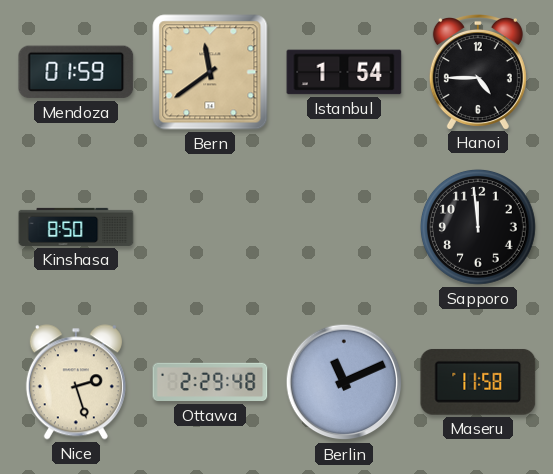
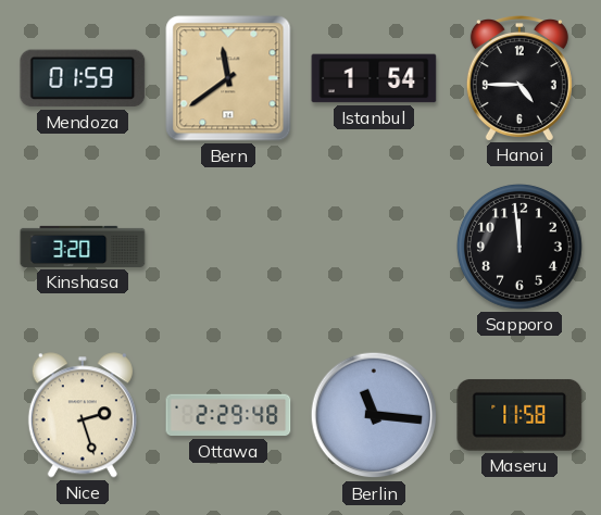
Kinshasa: 8:50 -> 3:20
Berlin: 11:11 -> 11:16
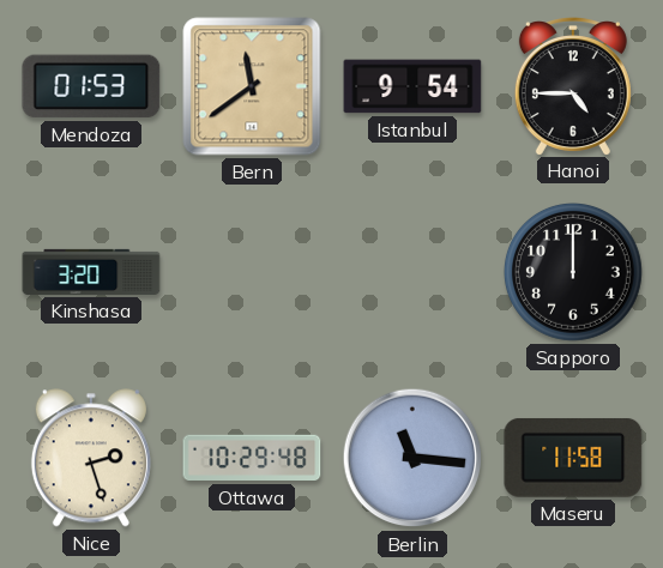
Mendoza: 01:59 -> 01:53
Istanbul: 1:54 -> 9:54
Sapporo: 11:59 -> 12:00
Ottawa: 2:29 -> 10:29
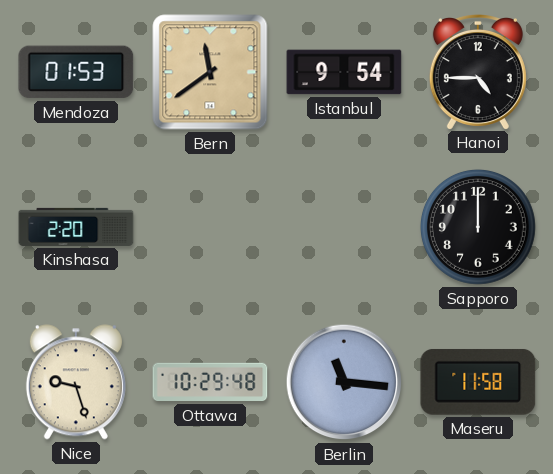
Kinshasa: 3:20 -> 2:20
Nice: 2:27 -> 9:27
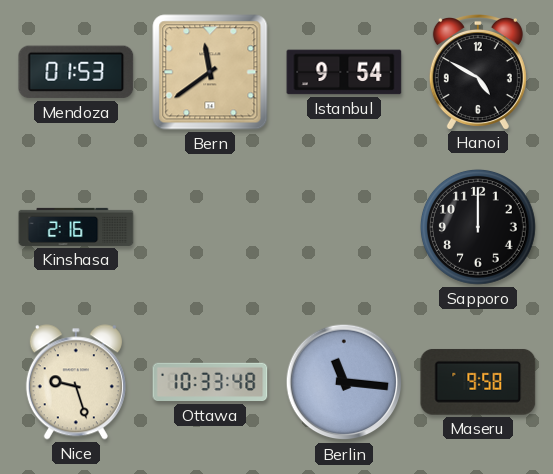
Hanoi: 4:45 -> 4:50
Kinshasa: 2:20 -> 2:16
Ottawa: 10:29 -> 10:33
Maseru: 11:58 -> 9:58
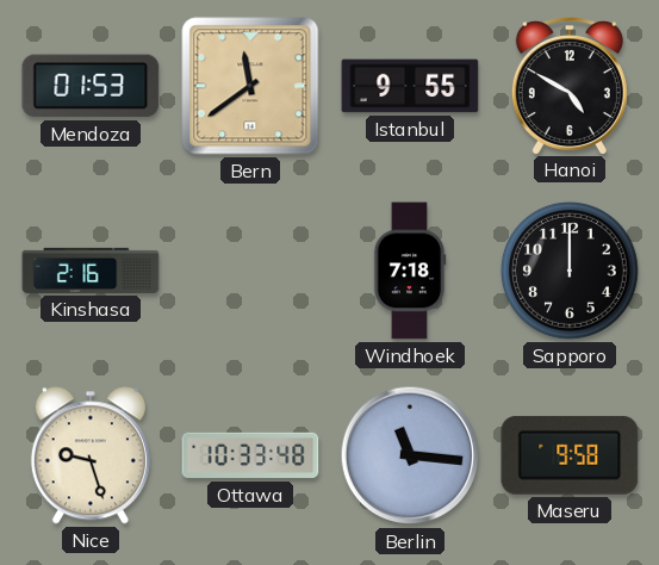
Istanbul: 9:54 -> 9:55
Windhoek: none -> 7:18
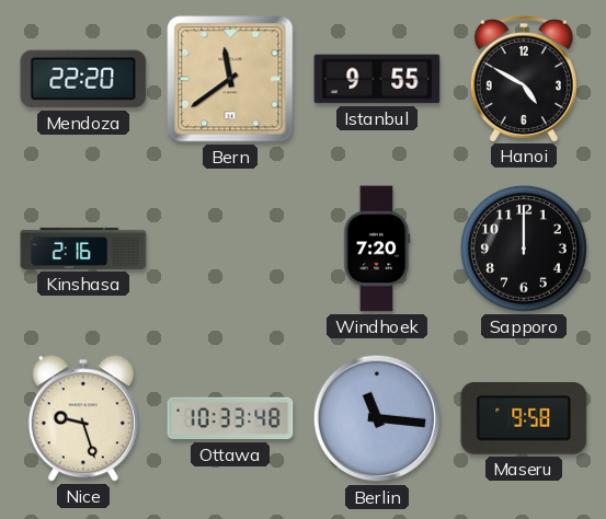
Mendoza: 01:53 -> 22:20
Windhoek: 7:18 -> 7:20
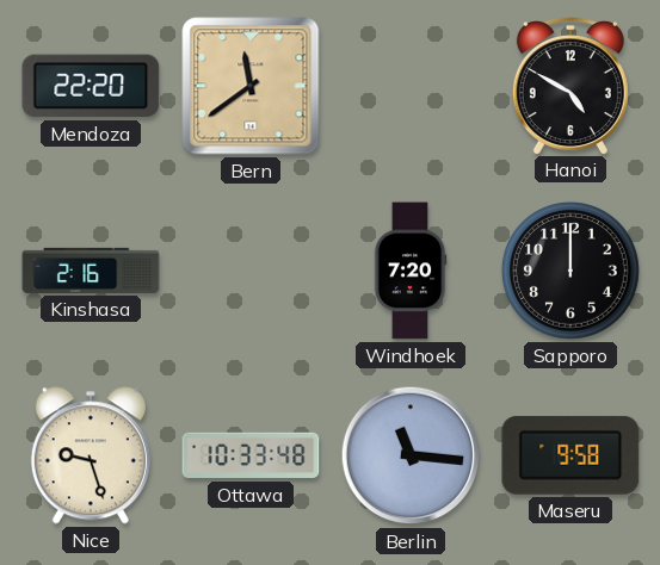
Istanbul: 9:55 -> none
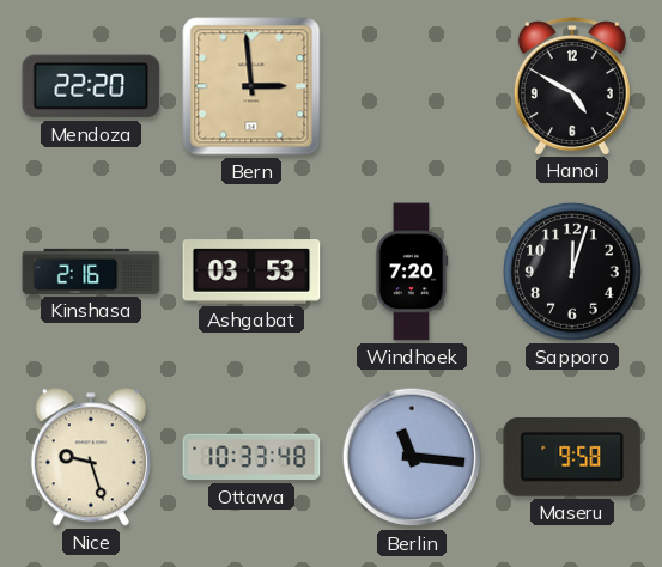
Bern: 11:39 -> 2:59
Ashgabat: none -> 03:53
Sapporo: 12:00 -> 12:03
